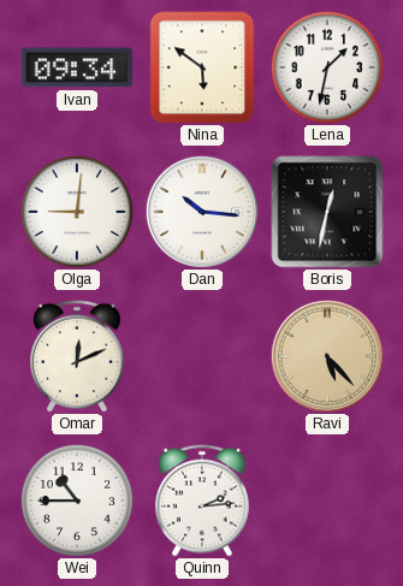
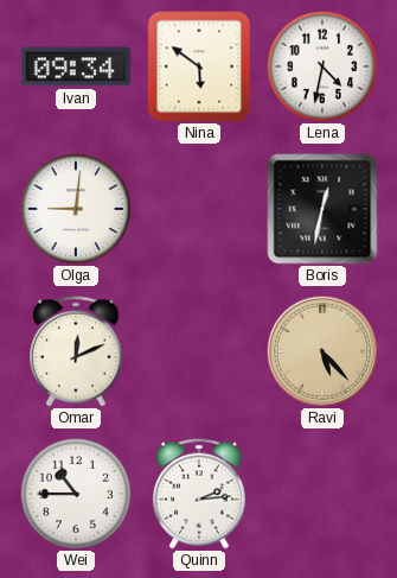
Lena: 1:32 -> 4:32
Dan: 10:16 -> none
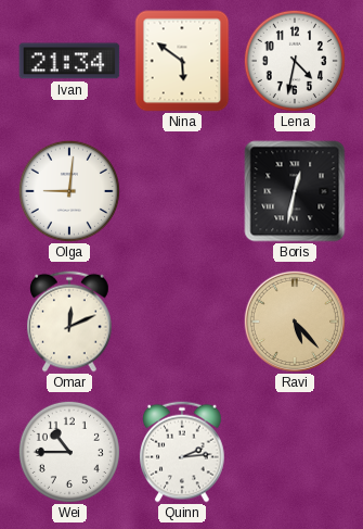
Ivan: 09:34 -> 21:34
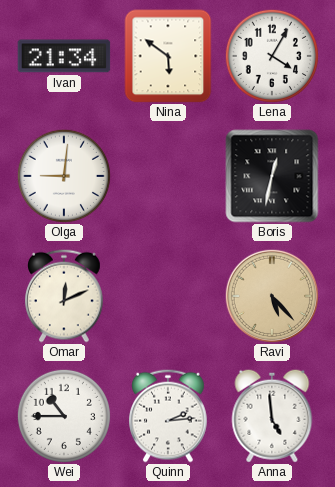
Lena: 4:32 -> 4:05
Anna: none -> 4:59
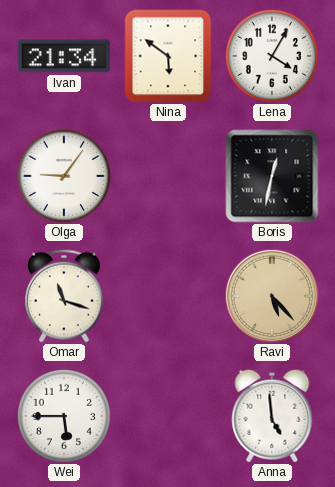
Olga: 9:01 -> 9:06
Omar: 12:11 -> 11:18
Wei: 10:45 -> 5:45
Quinn: 2:14 -> none
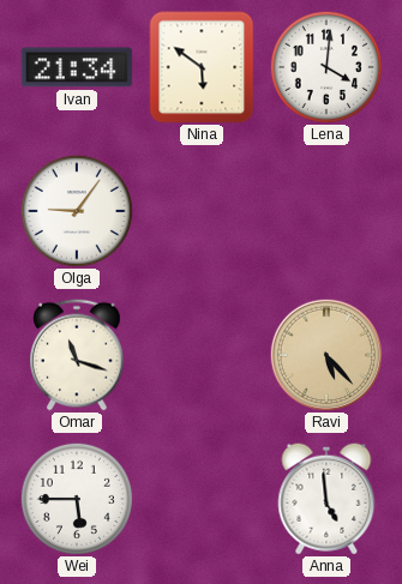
Lena: 4:05 -> 4:01
Boris: 12:32 -> none
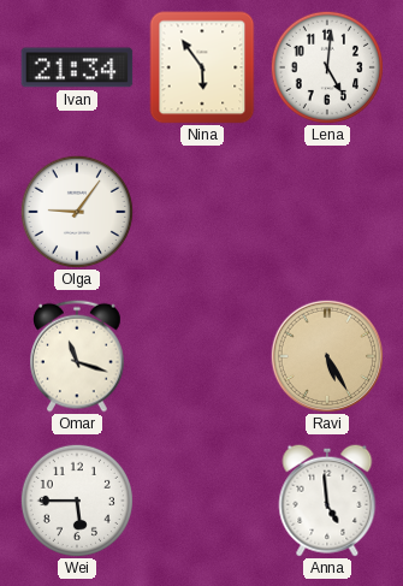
Nina: 5:51 -> 5:54
Lena: 4:01 -> 5:01
Ravi: 5:23 -> 5:25
